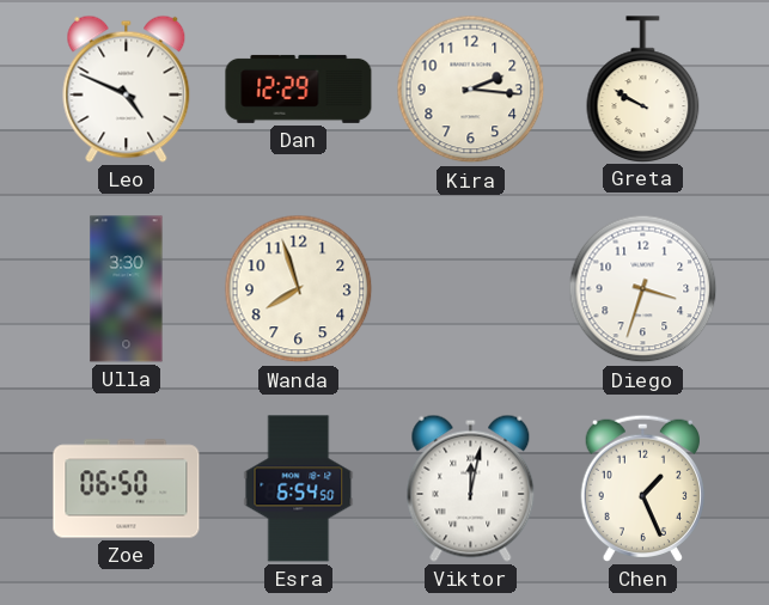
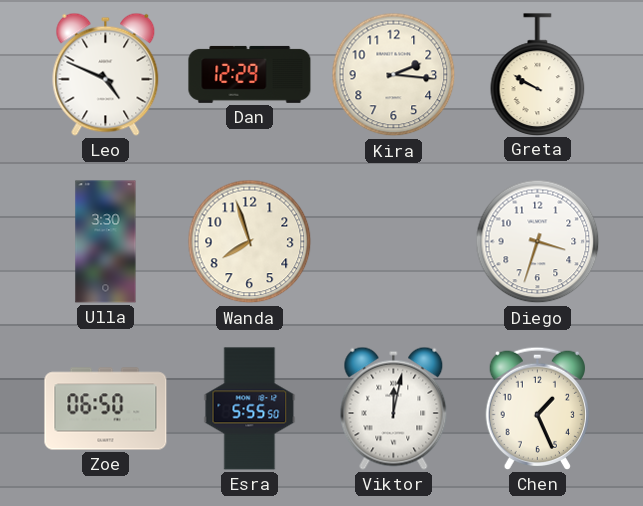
Esra: 6:54 -> 5:55
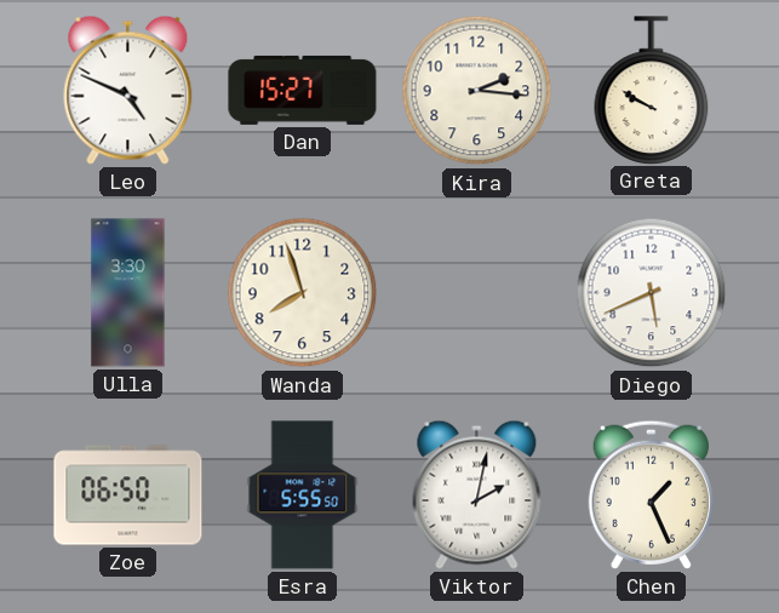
Dan: 12:29 -> 15:27
Diego: 3:33 -> 5:41
Viktor: 12:02 -> 2:02
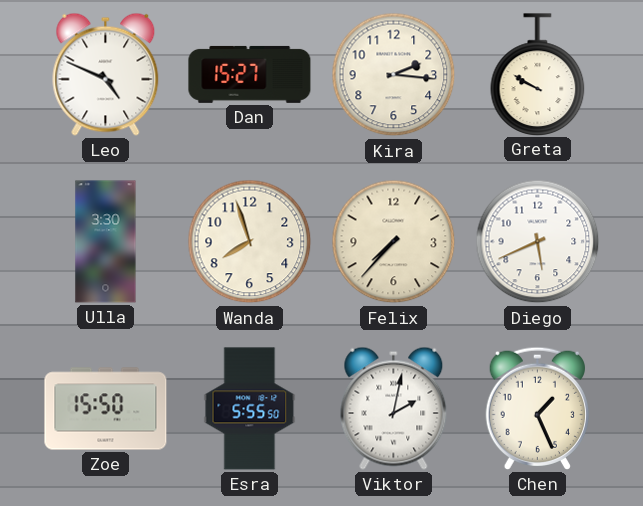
Felix: none -> 7:37
Zoe: 06:50 -> 15:50
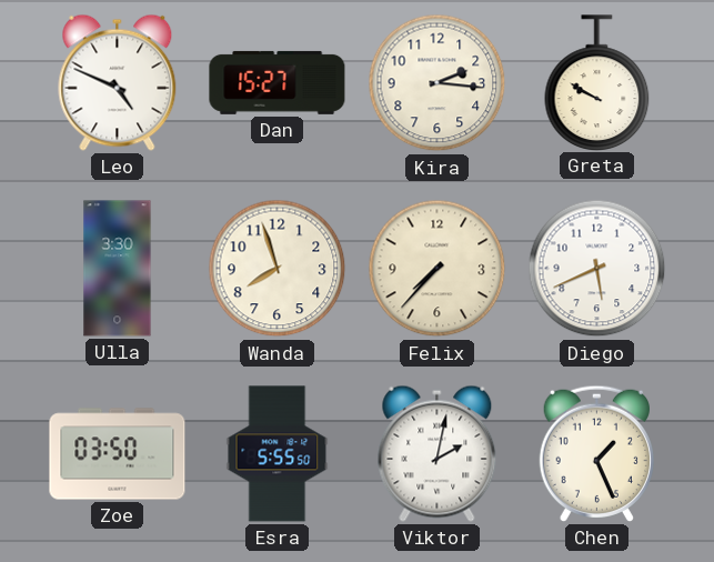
Zoe: 15:50 -> 03:50
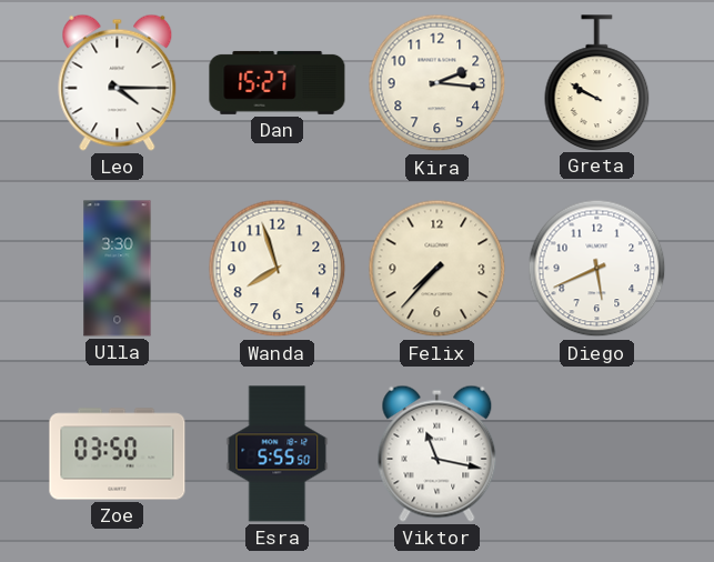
Leo: 4:49 -> 4:15
Viktor: 2:02 -> 11:17
Chen: 1:26 -> none
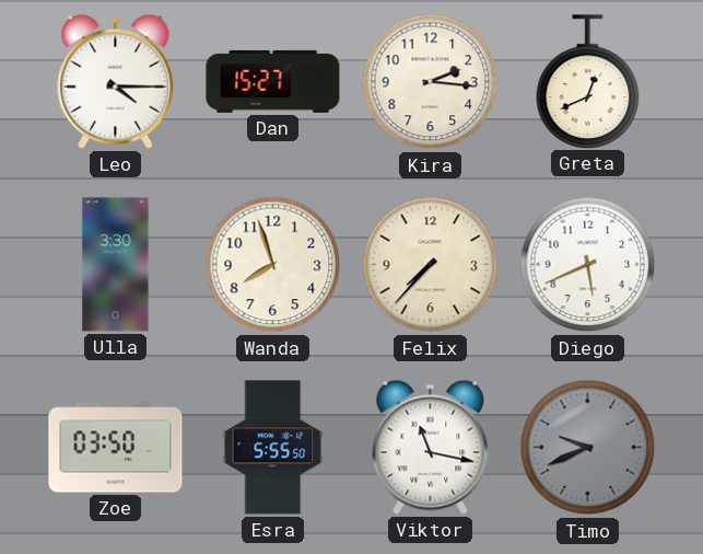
Greta: 9:50 -> 12:41
Timo: none -> 9:41
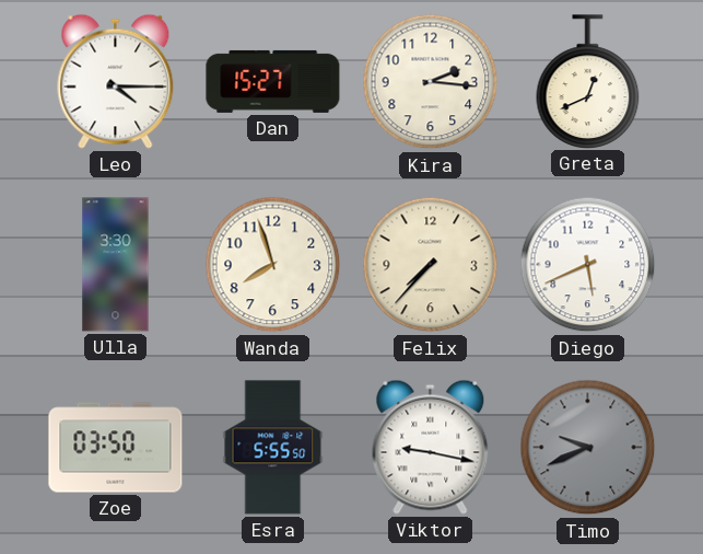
Viktor: 11:17 -> 9:17
